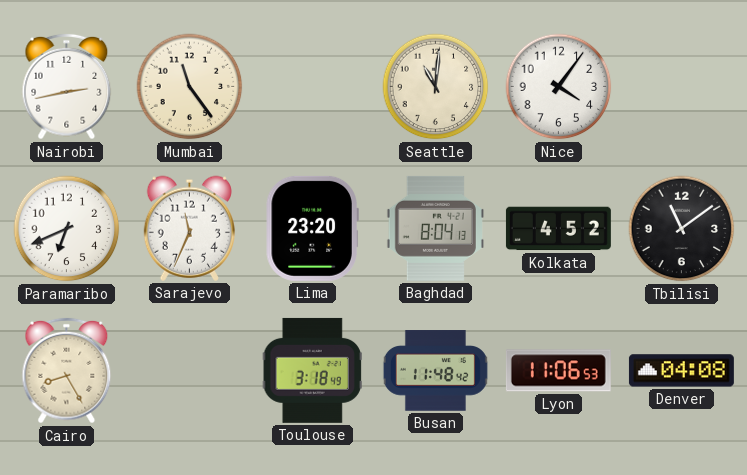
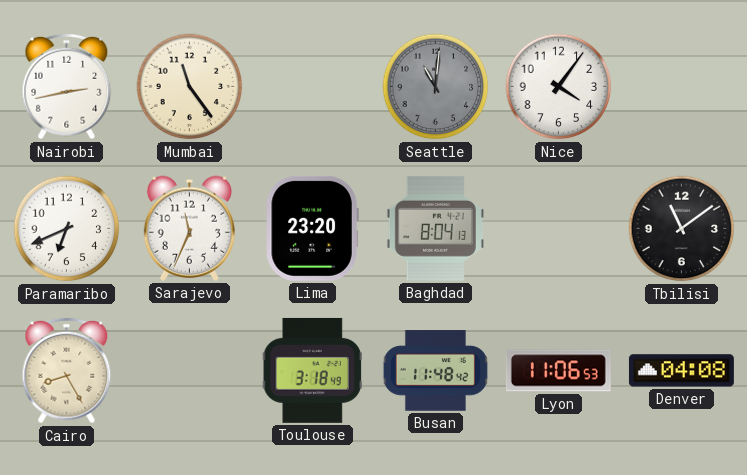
Seattle dial: cream -> grey
Kolkata: 4:52 -> none
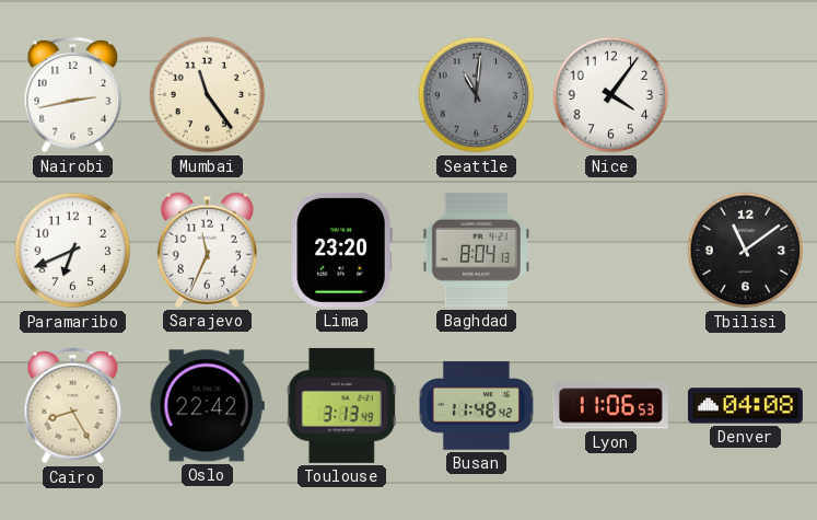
Oslo: none -> 22:42
Toulouse: 3:18 -> 3:13
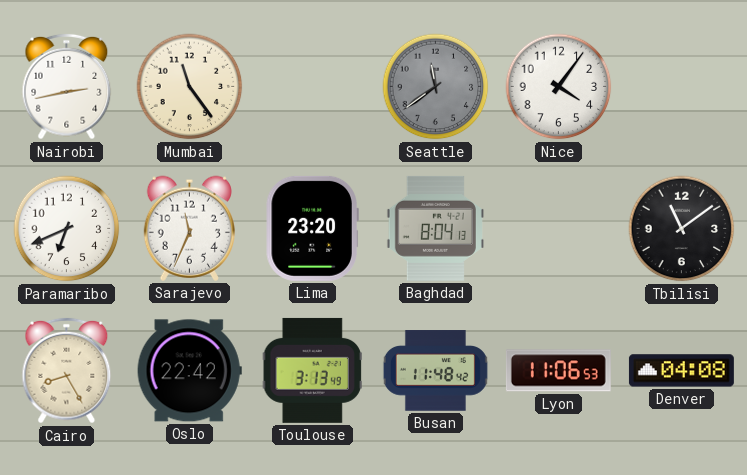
Seattle: 11:01 -> 11:39
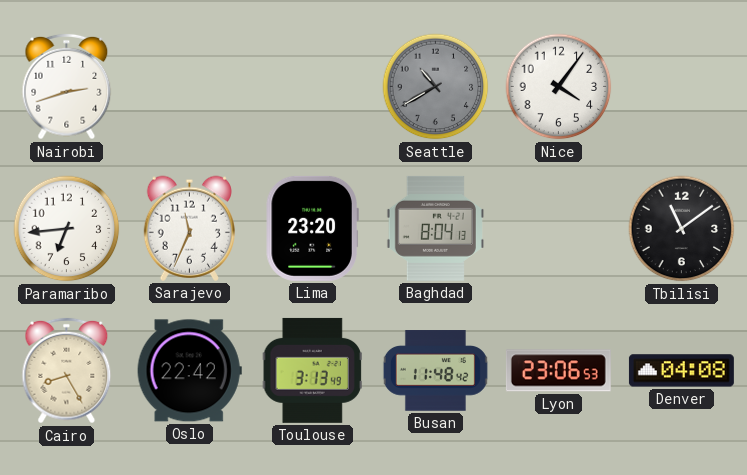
Nairobi: 2:43 -> 2:42
Mumbai: 11:24 -> none
Seattle: 11:39 -> 10:40
Paramaribo: 6:41 -> 6:44
Lyon: 11:06 -> 23:06
